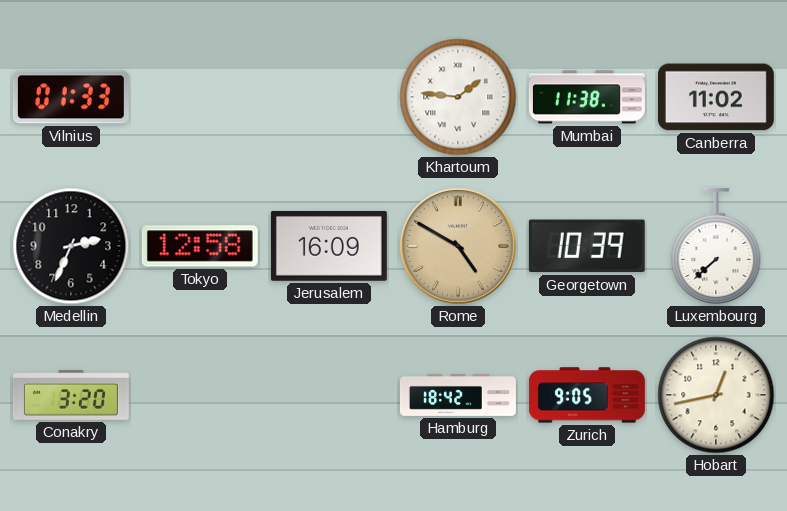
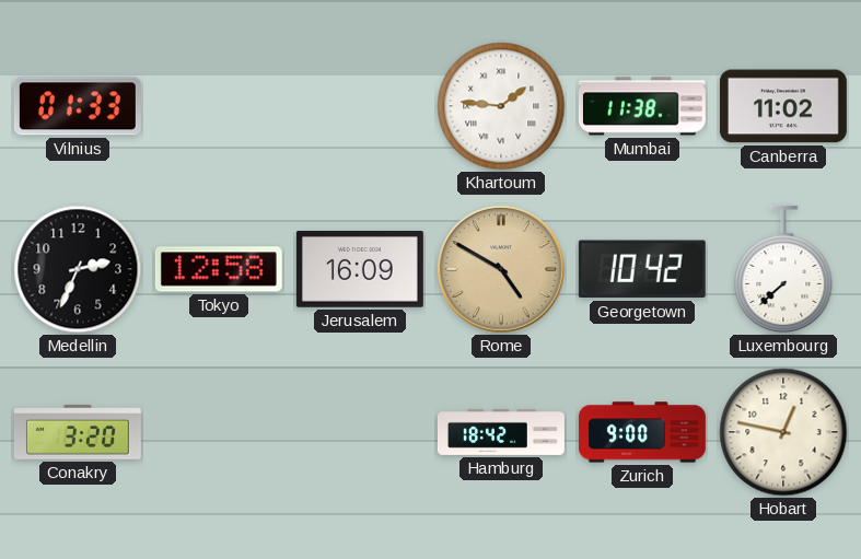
Georgetown: 10:39 -> 10:42
Zurich: 9:05 -> 9:00
Hobart: 12:43 -> 12:47
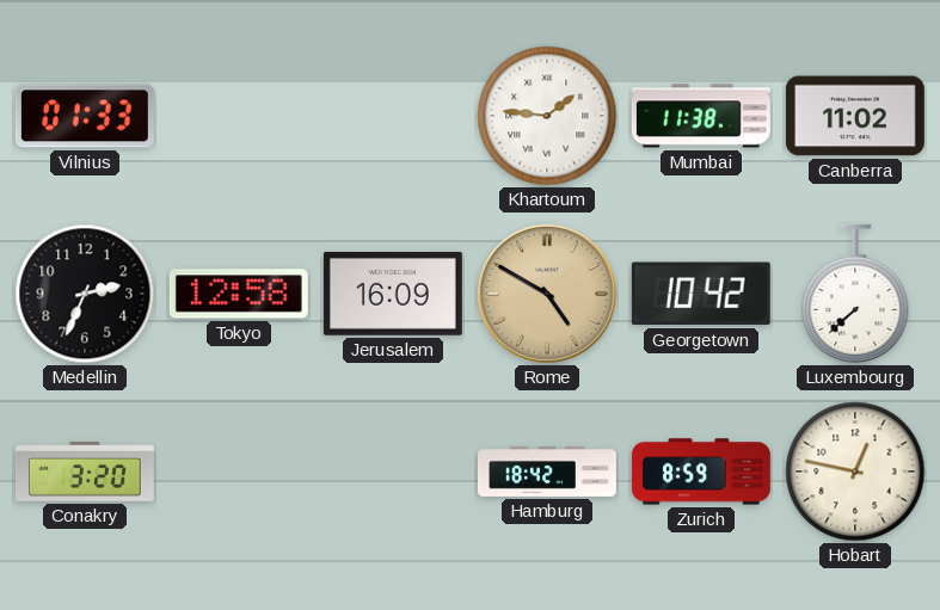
Zurich: 9:00 -> 8:59
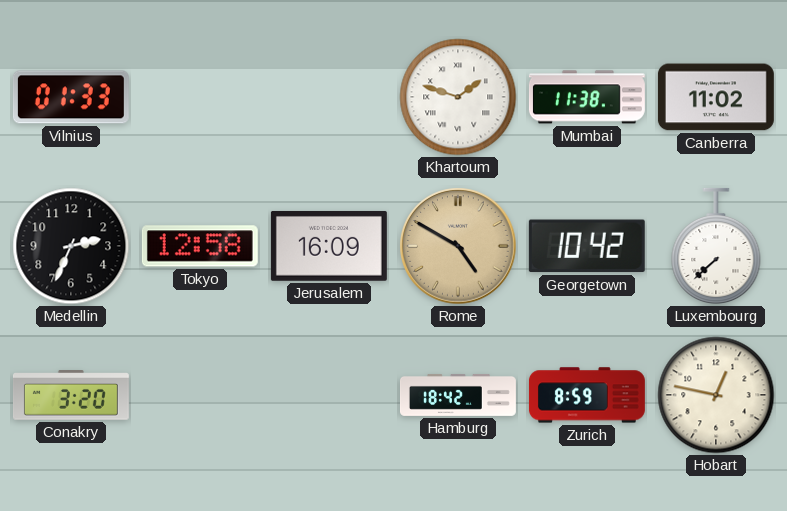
Khartoum: 1:46 -> 1:48
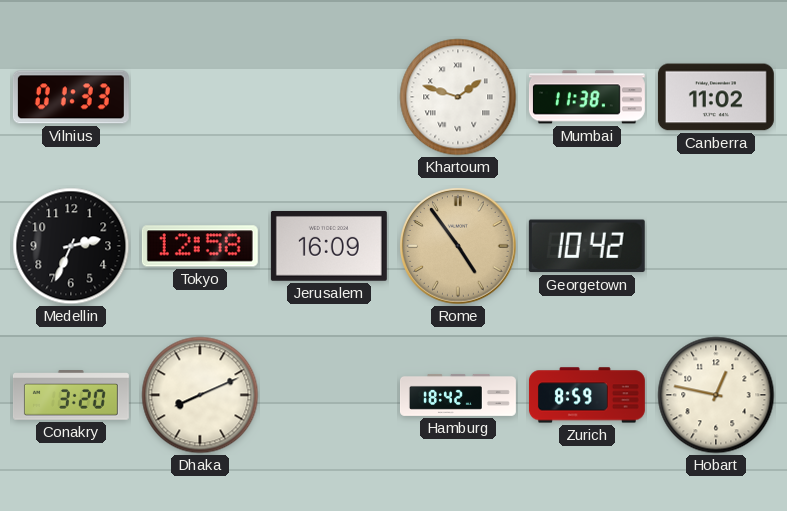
Rome: 4:50 -> 4:54
Luxembourg: 7:38 -> none
Dhaka: none -> 8:11
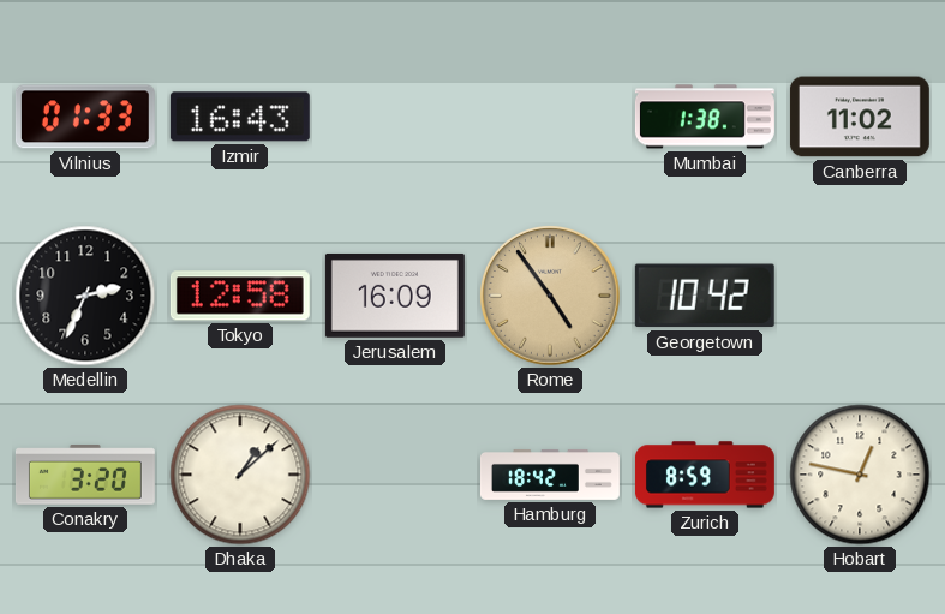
Izmir: none -> 16:43
Khartoum: 1:48 -> none
Mumbai: 11:38 -> 1:38
Dhaka: 8:11 -> 1:08
